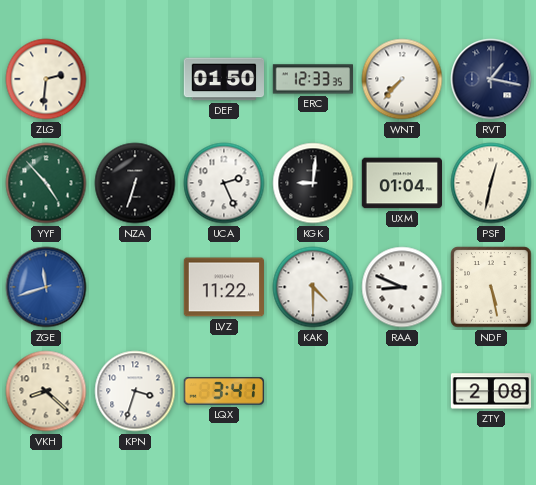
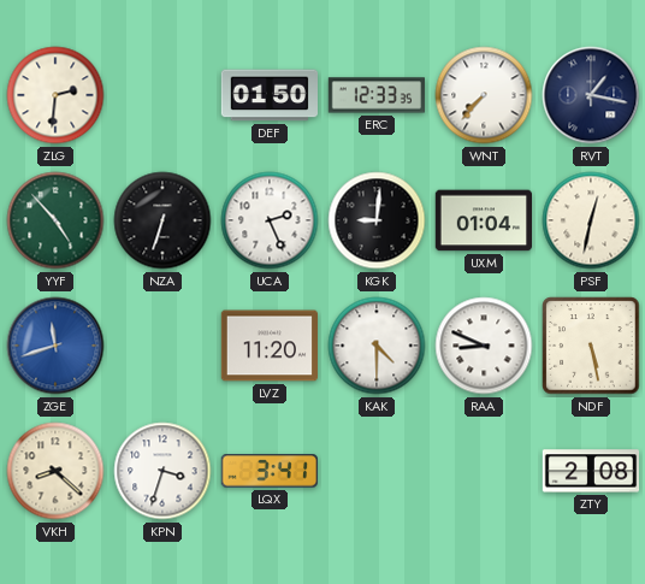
LVZ: 11:22 -> 11:20
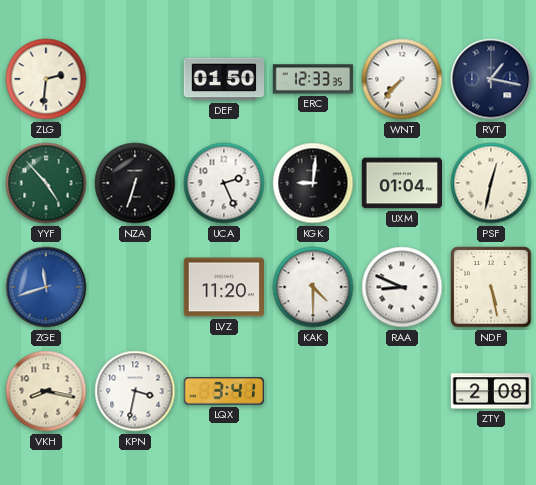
VKH: 8:22 -> 8:17
KPN: 3:33 -> 3:32
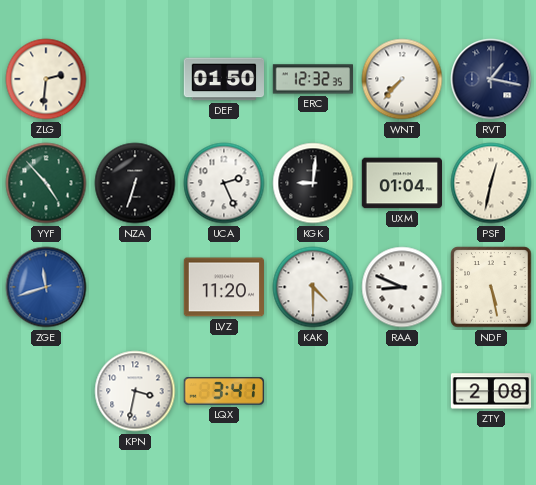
ERC: 12:33 -> 12:32
VKH: 8:17 -> none
